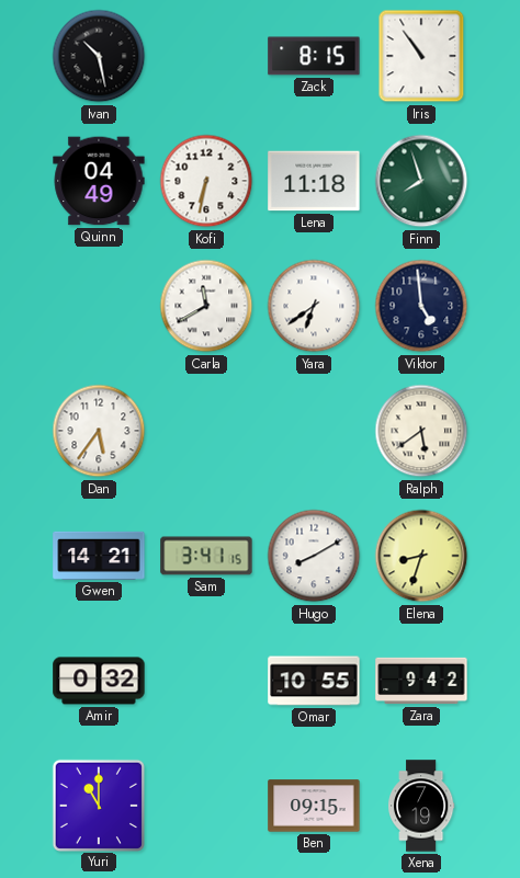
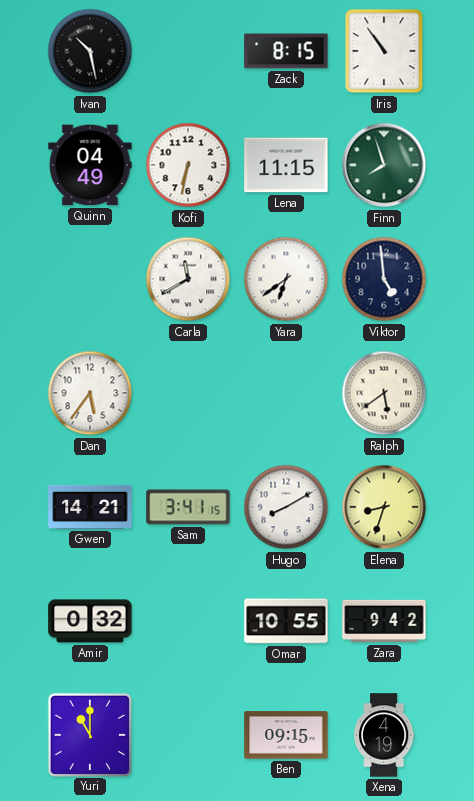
Lena: 11:18 -> 11:15
Xena: 7:19 -> 4:19
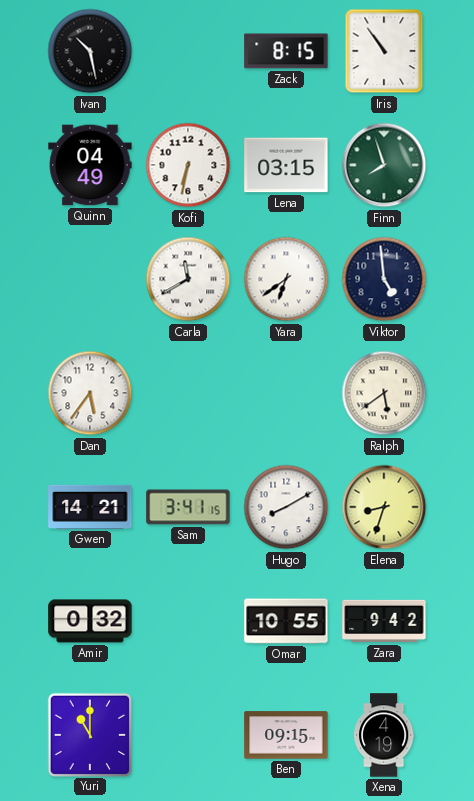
Lena: 11:15 -> 03:15
